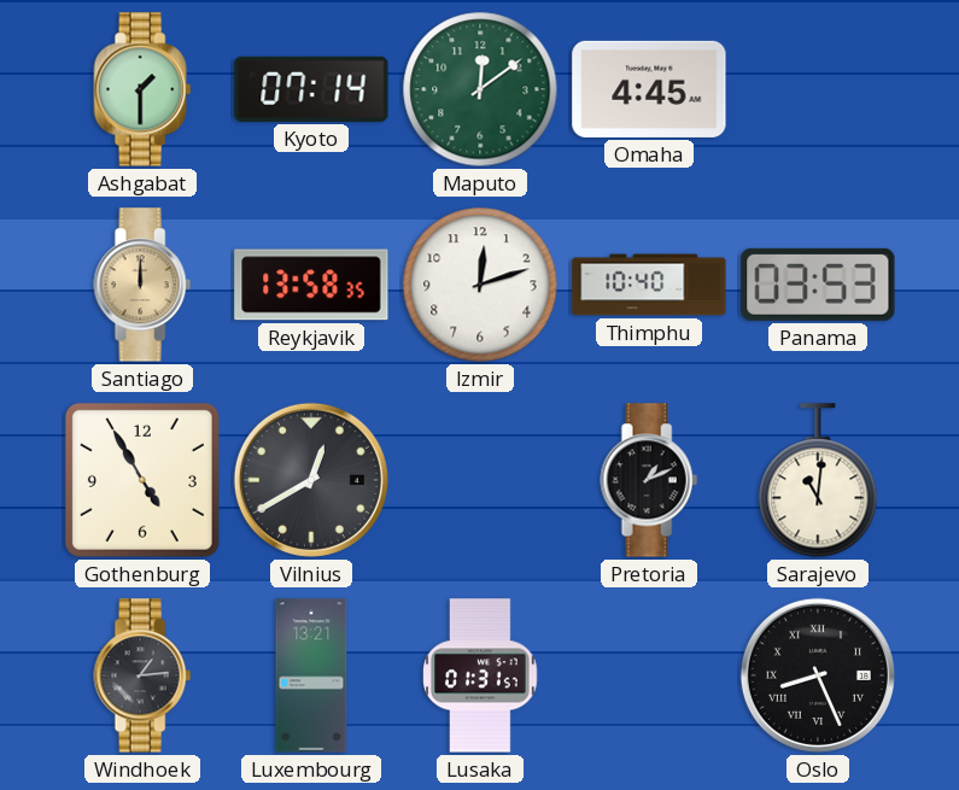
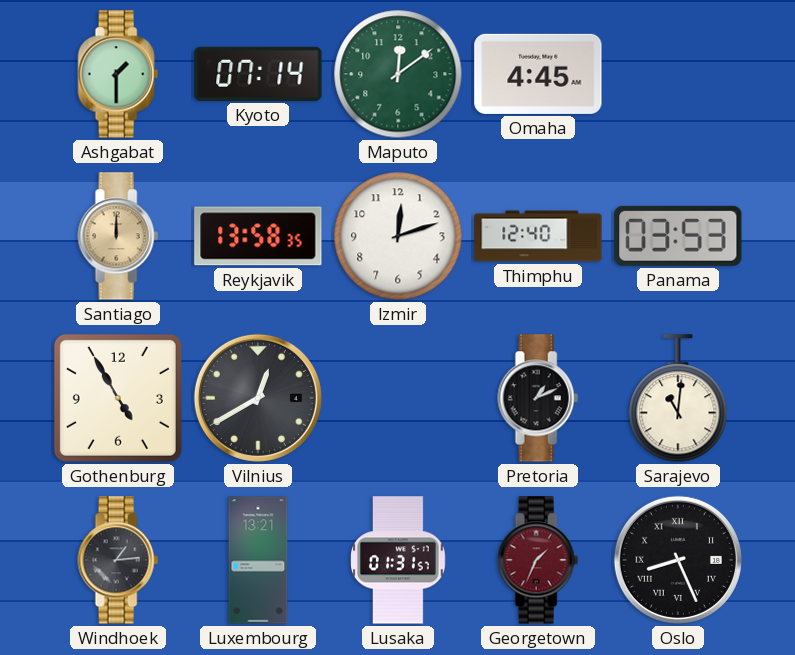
Thimphu: 10:40 -> 12:40
Georgetown: none -> 1:34
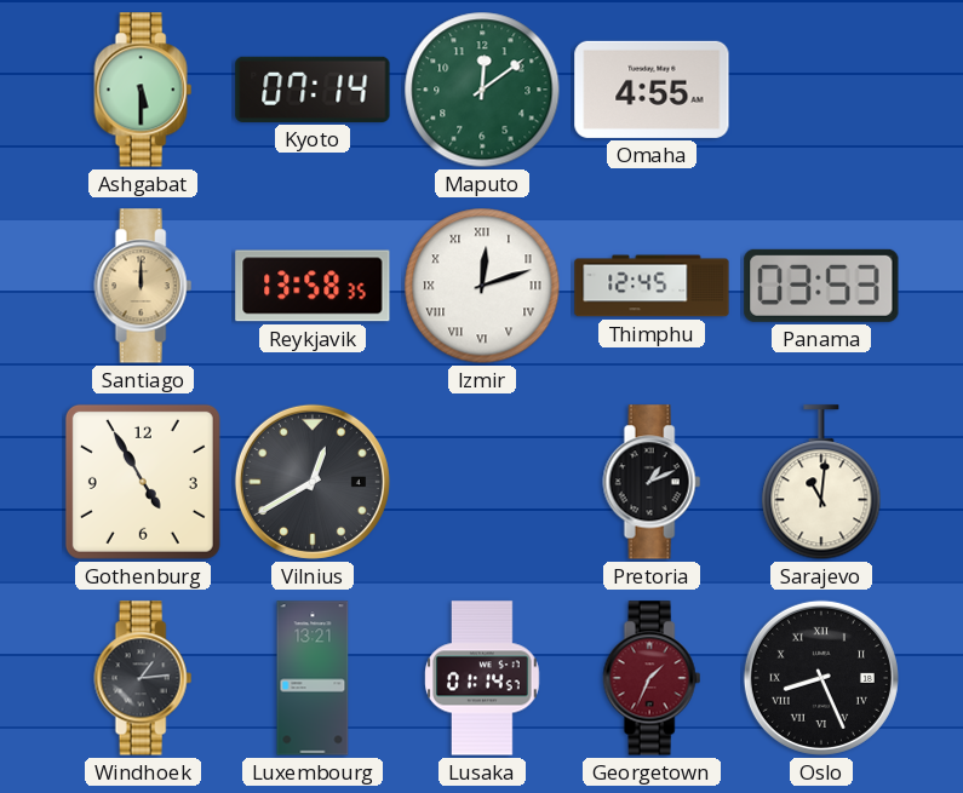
Ashgabat: 1:30 -> 5:30
Omaha: 4:45 -> 4:55
Izmir numerals: Arabic -> Roman
Thimphu: 12:40 -> 12:45
Lusaka: 01:31 -> 01:14
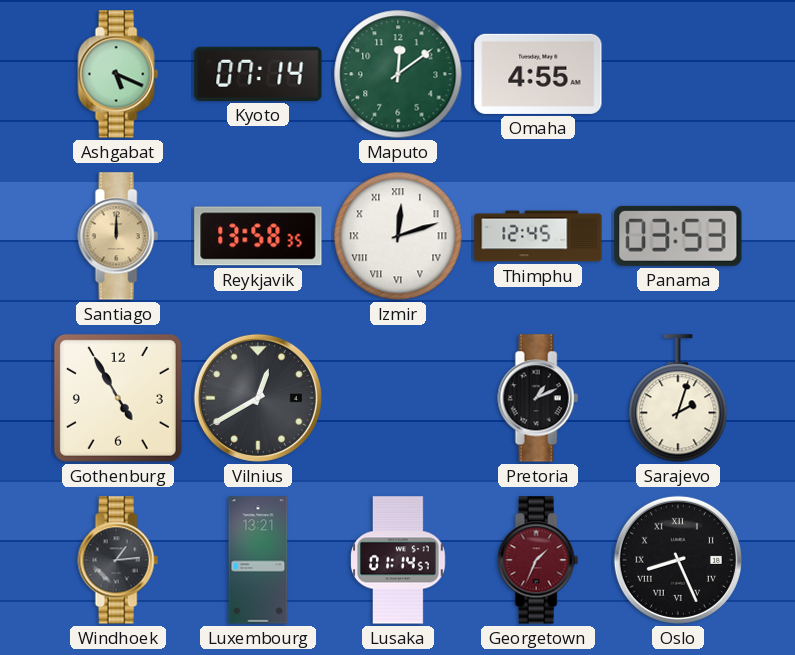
Ashgabat: 5:30 -> 5:19
Sarajevo: 11:01 -> 2:03
